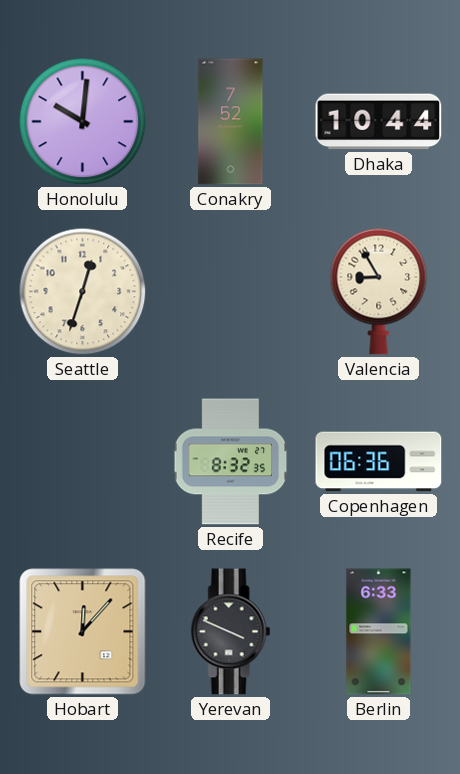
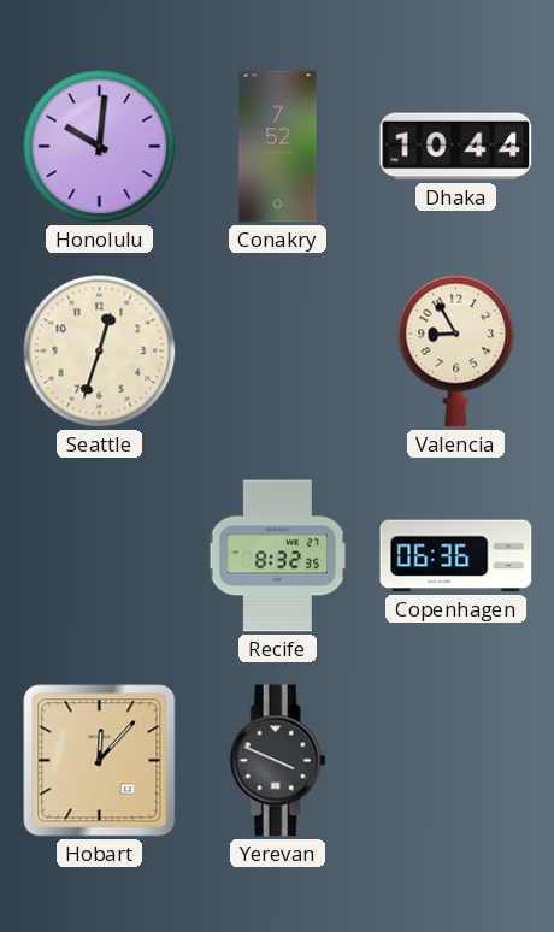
Berlin: 6:33 -> none
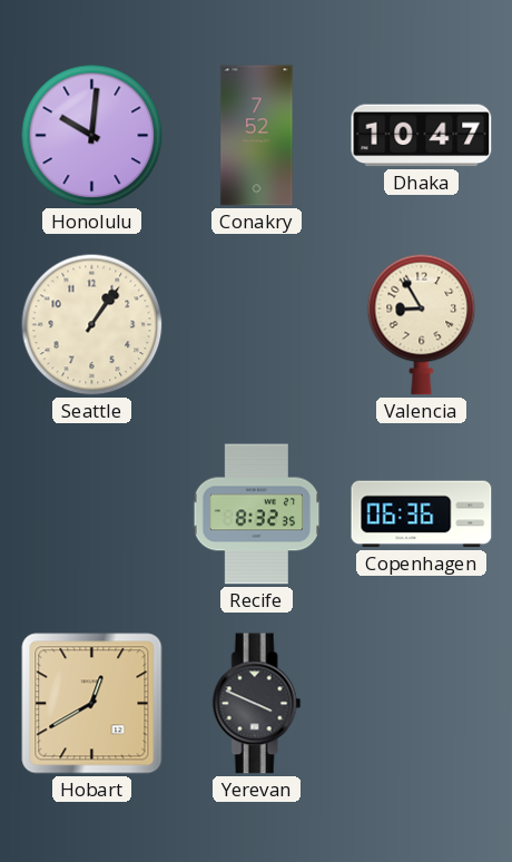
Dhaka: 10:44 -> 10:47
Seattle: 12:33 -> 1:06
Hobart: 12:07 -> 12:40
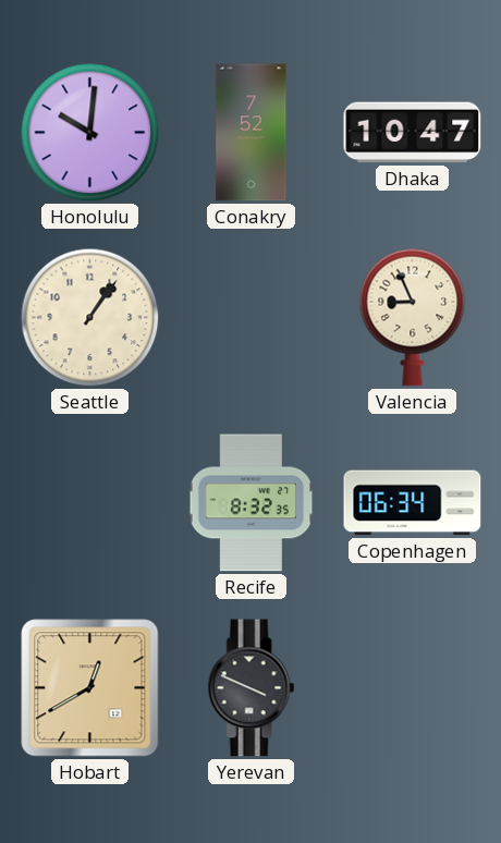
Valencia: 8:55 -> 8:56
Copenhagen: 06:36 -> 06:34
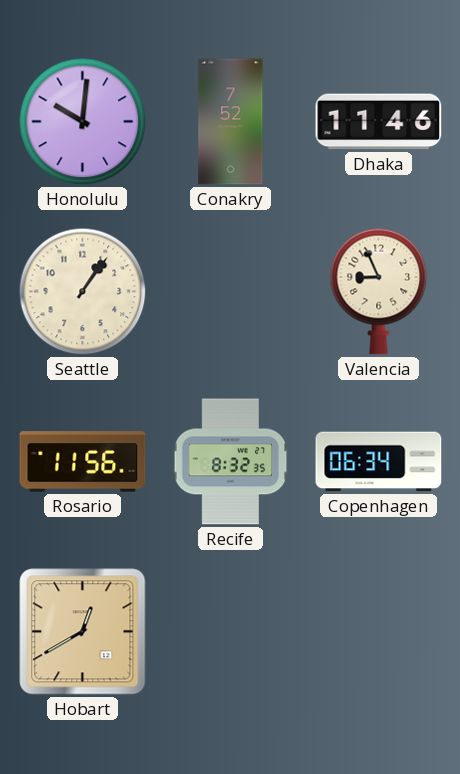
Dhaka: 10:47 -> 11:46
Rosario: none -> 11:56
Yerevan: 3:49 -> none
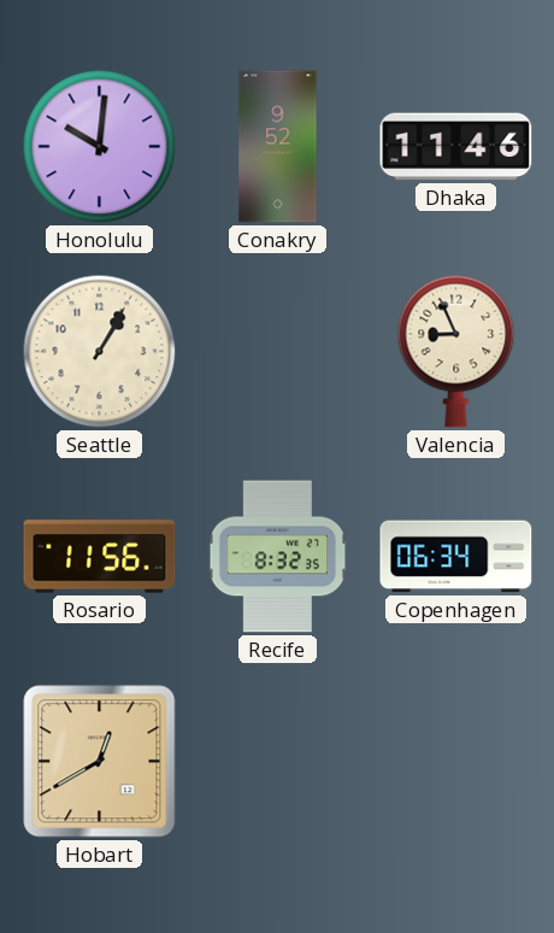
Conakry: 7:52 -> 9:52
Seattle: 1:06 -> 1:05
